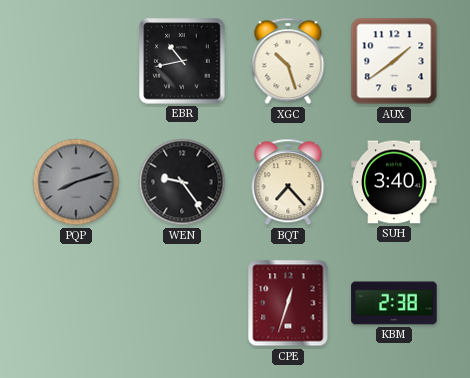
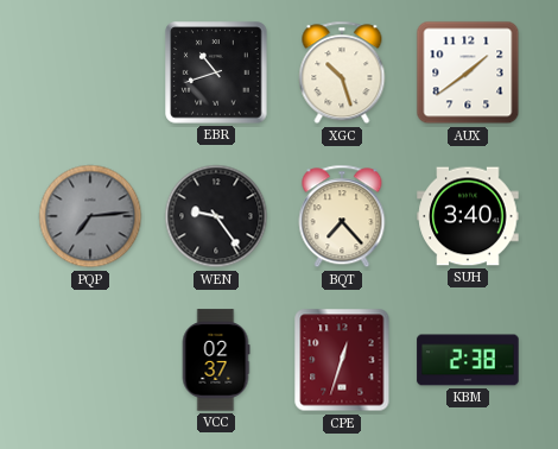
EBR: 10:43 -> 10:42
PQP: 8:12 -> 7:14
VCC: none -> 02:37
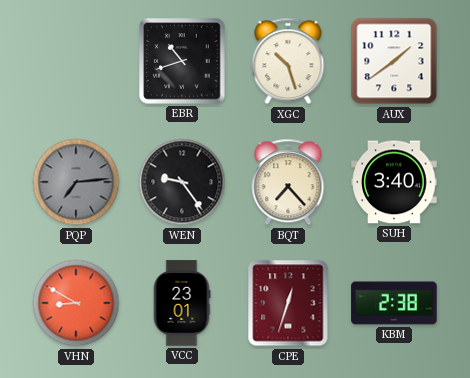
VHN: none -> 8:50
VCC: 02:37 -> 23:01
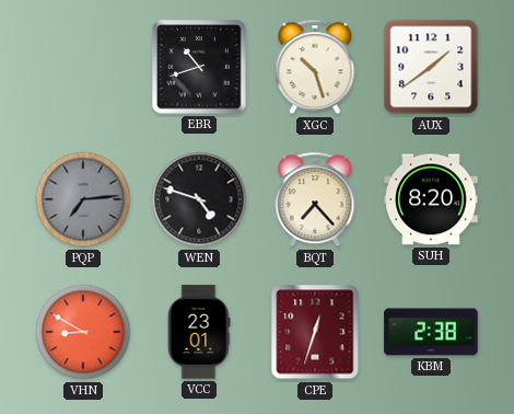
WEN: 9:24 -> 4:48
SUH: 3:40 -> 8:20
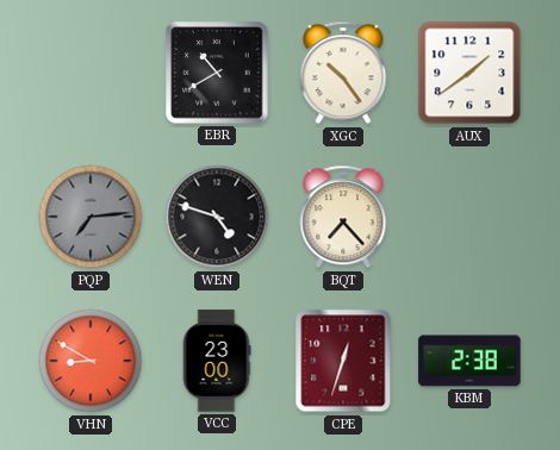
EBR: 10:42 -> 10:40
XGC: 10:27 -> 10:24
SUH: 8:20 -> none
VCC: 23:01 -> 23:00
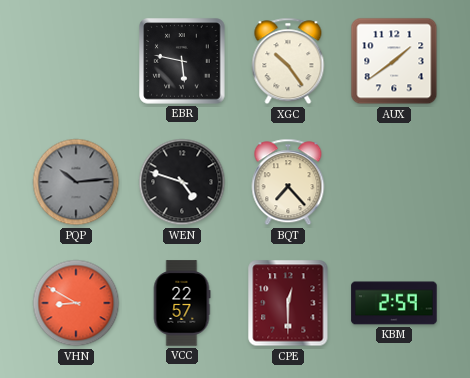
EBR: 10:40 -> 5:47
PQP: 7:14 -> 10:14
VCC: 23:00 -> 22:57
CPE: 12:33 -> 12:30
KBM: 2:38 -> 2:59
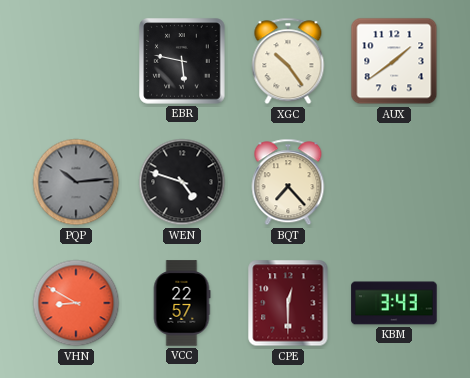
KBM: 2:59 -> 3:43
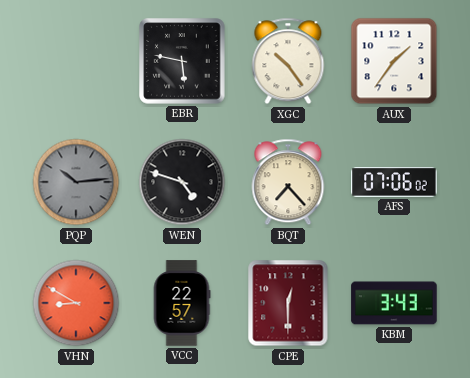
AUX: 1:39 -> 1:36
AFS: none -> 07:06
